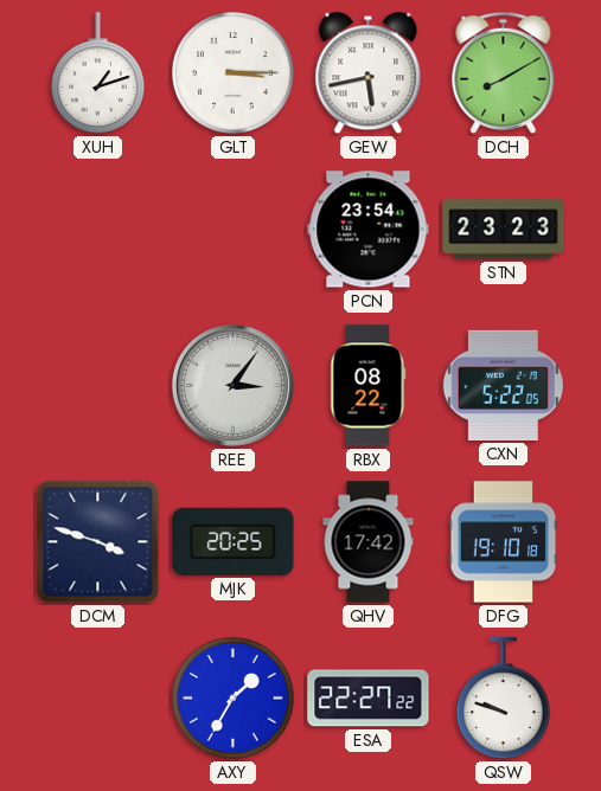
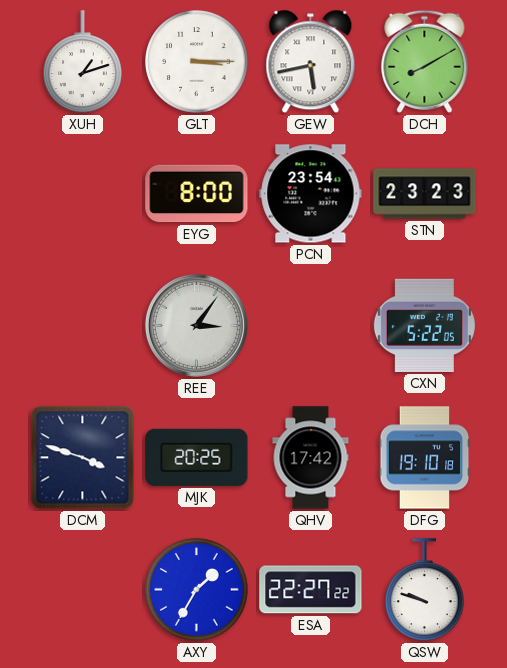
EYG: none -> 8:00
RBX: 08:22 -> none
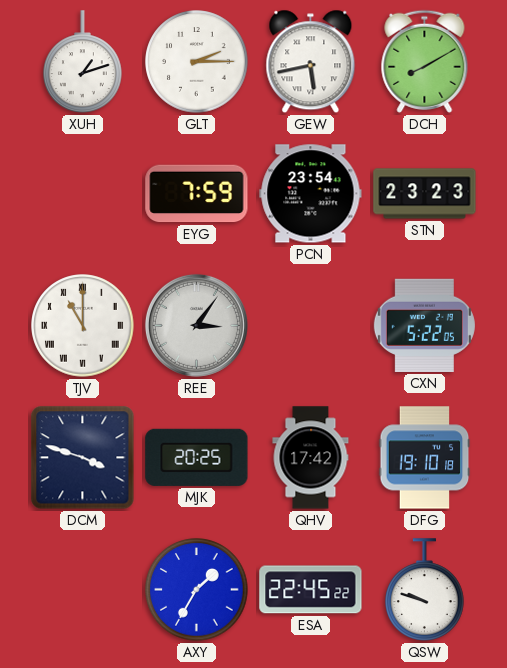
GLT: 3:15 -> 2:15
EYG: 8:00 -> 7:59
TJV: none -> 11:00
ESA: 22:27 -> 22:45
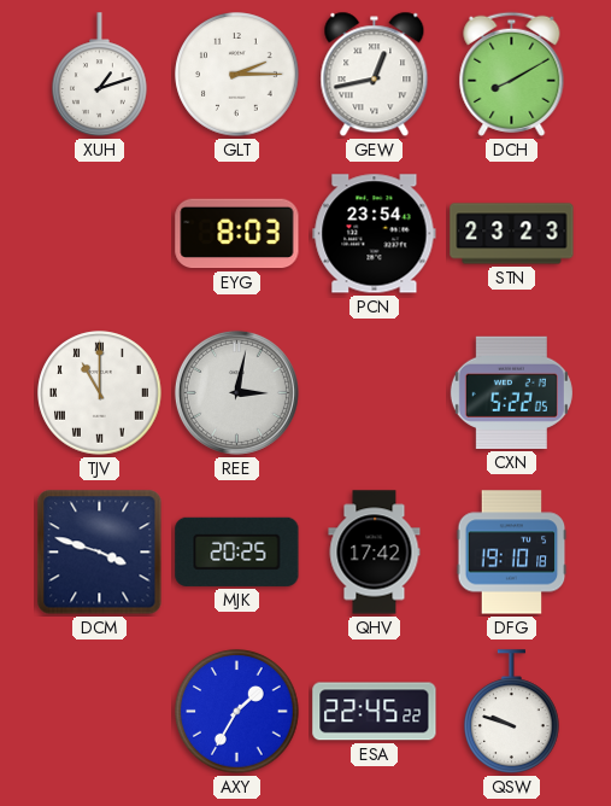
GEW: 5:43 -> 12:43
EYG: 7:59 -> 8:03
REE: 3:06 -> 3:02
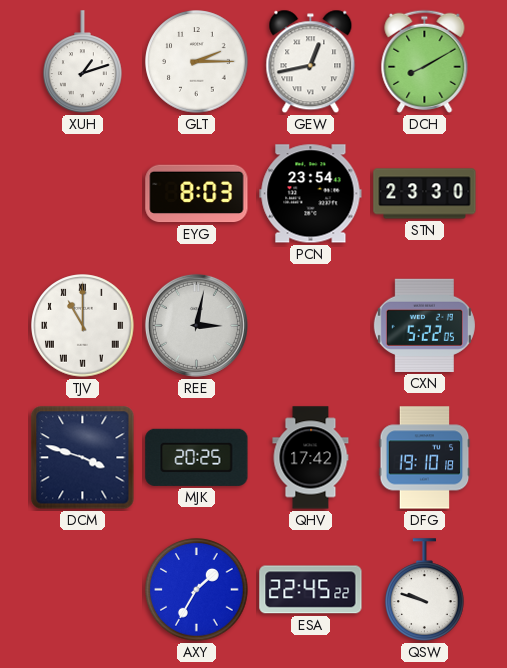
STN: 23:23 -> 23:30
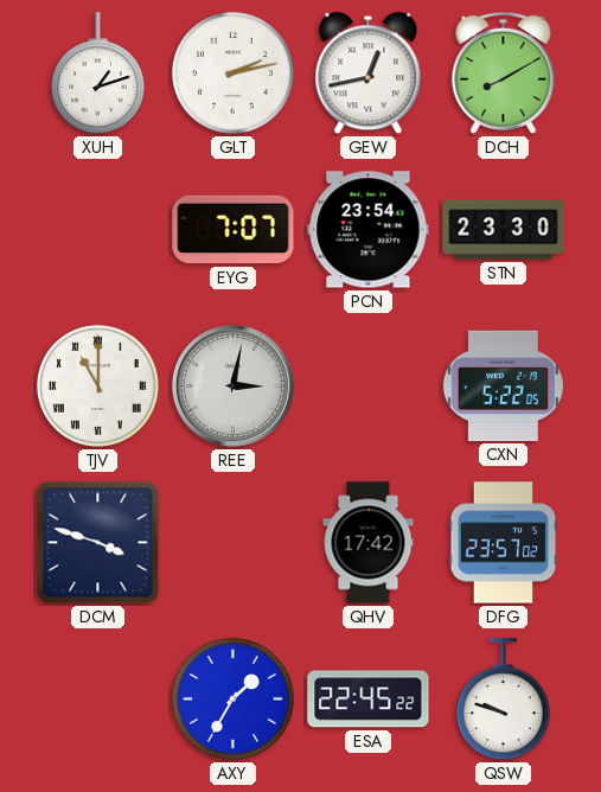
GLT: 2:15 -> 2:13
EYG: 8:03 -> 7:07
MJK: 20:25 -> none
DFG: 19:10 -> 23:57
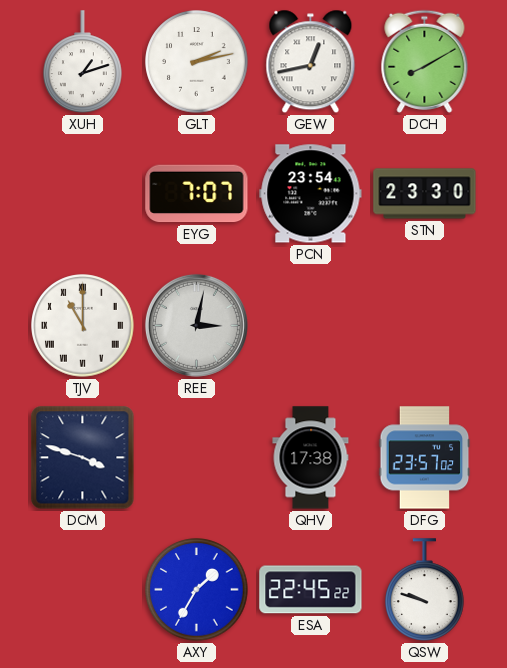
CXN: 5:22 -> none
QHV: 17:42 -> 17:38
